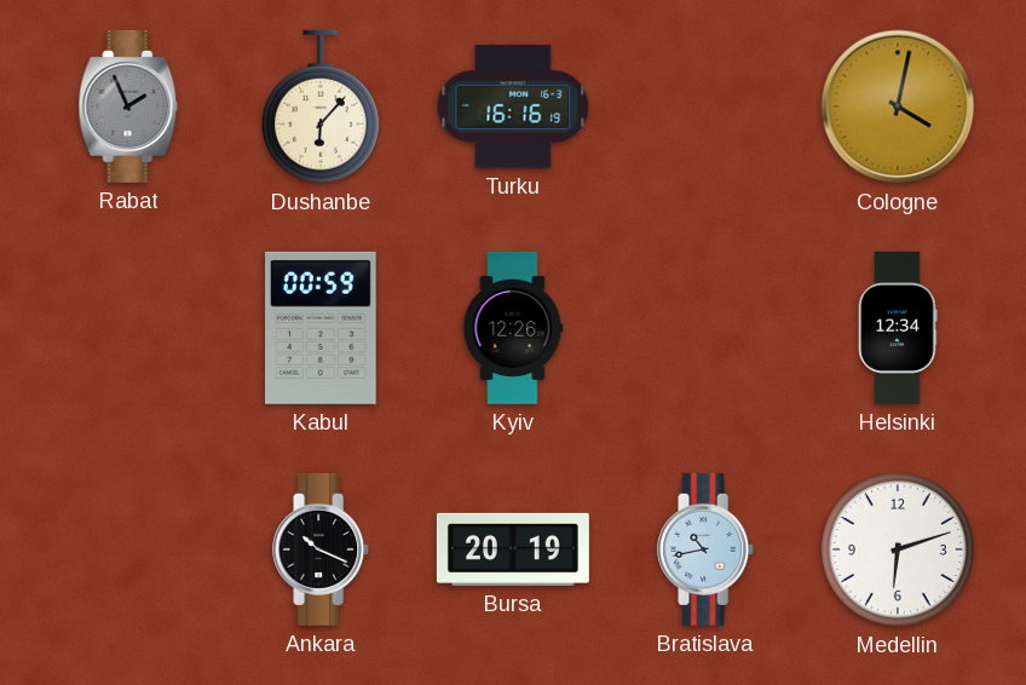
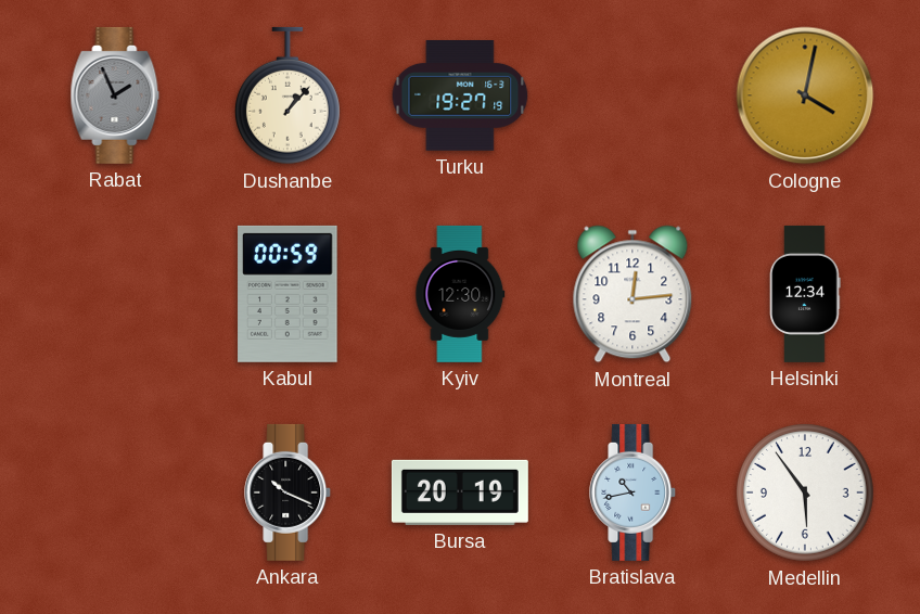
Dushanbe: 6:07 -> 1:07
Turku: 16:16 -> 19:27
Kyiv: 12:26 -> 12:30
Montreal: none -> 12:14
Medellin: 6:12 -> 5:54
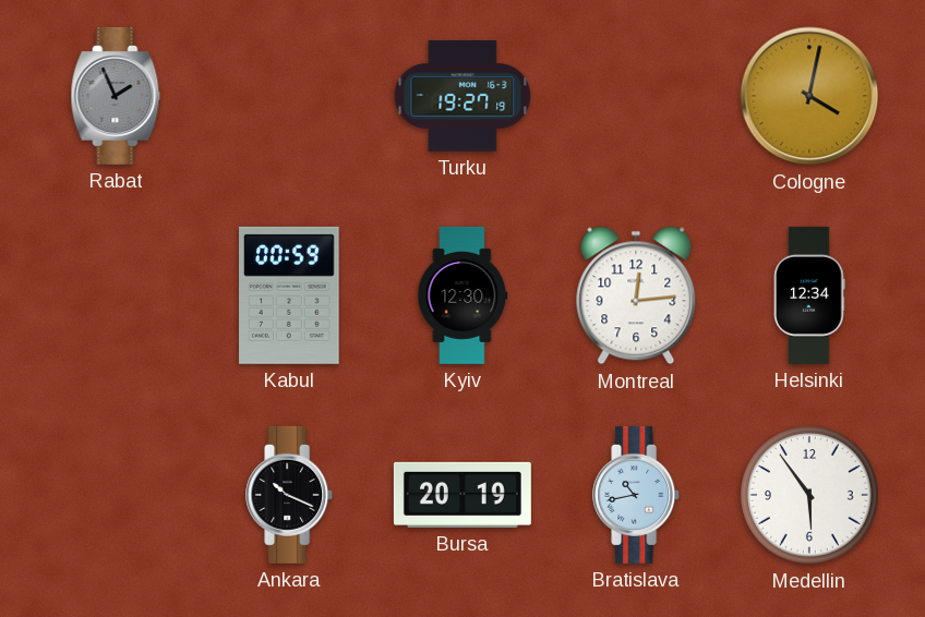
Dushanbe: 1:07 -> none
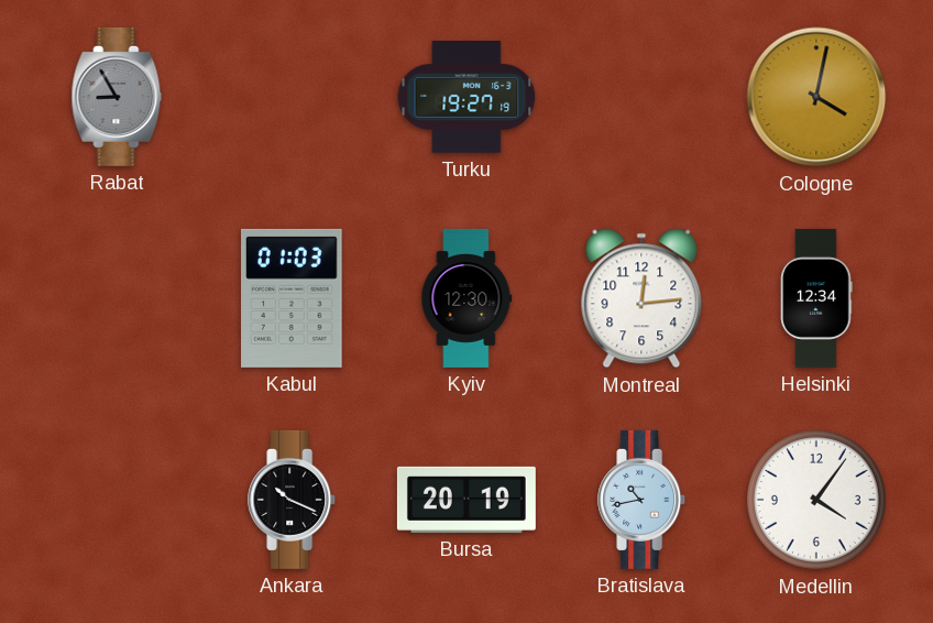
Rabat: 1:56 -> 8:55
Kabul: 00:59 -> 01:03
Medellin: 5:54 -> 4:06
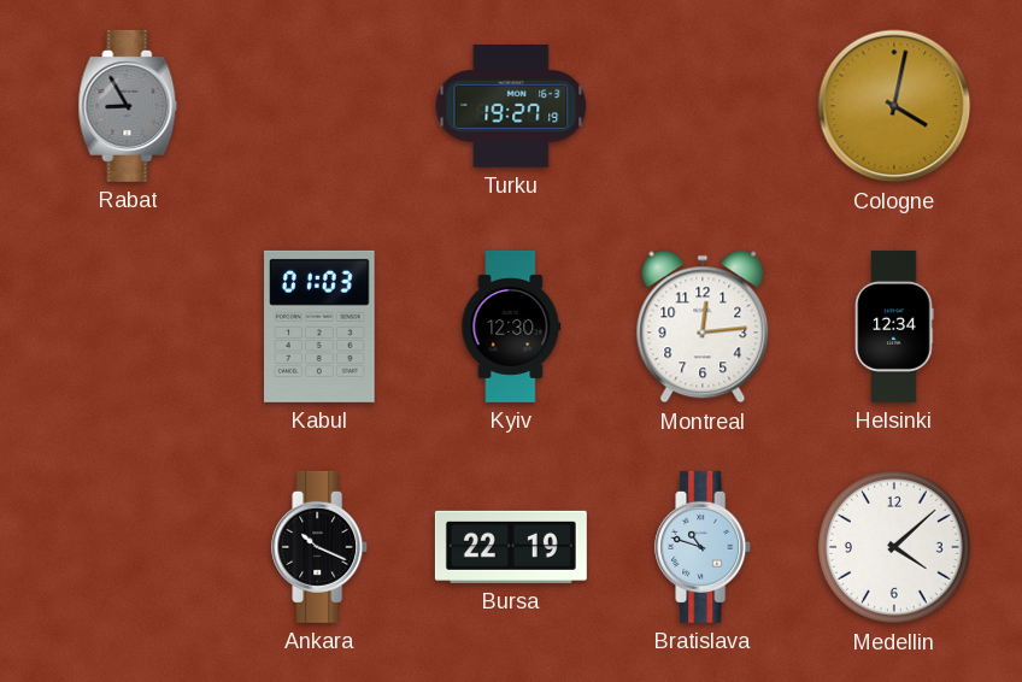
Bursa: 20:19 -> 22:19
Bratislava: 10:43 -> 10:48
Medellin: 4:06 -> 4:08
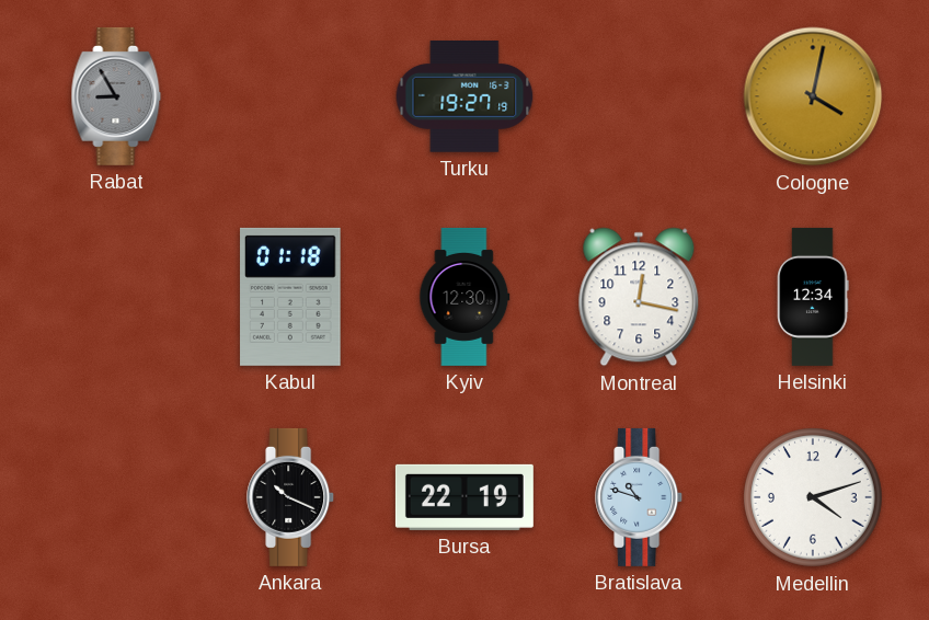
Kabul: 01:03 -> 01:18
Montreal: 12:14 -> 12:17
Medellin: 4:08 -> 4:12
